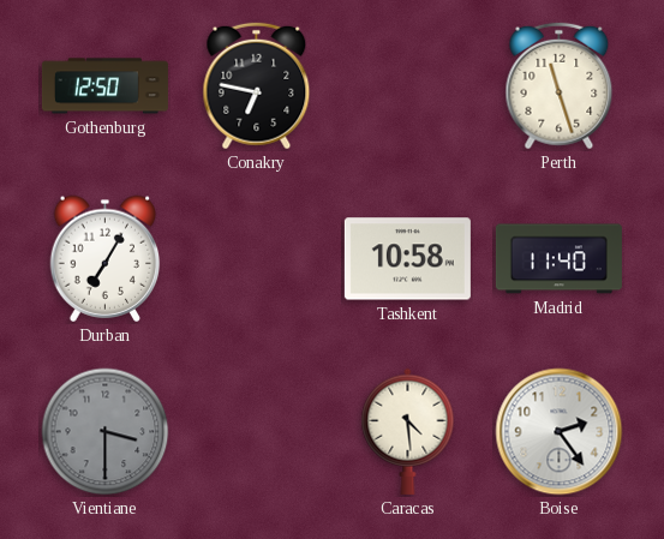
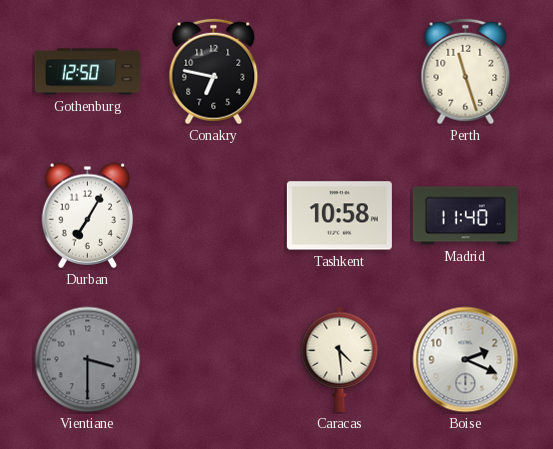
Boise: 2:24 -> 2:19
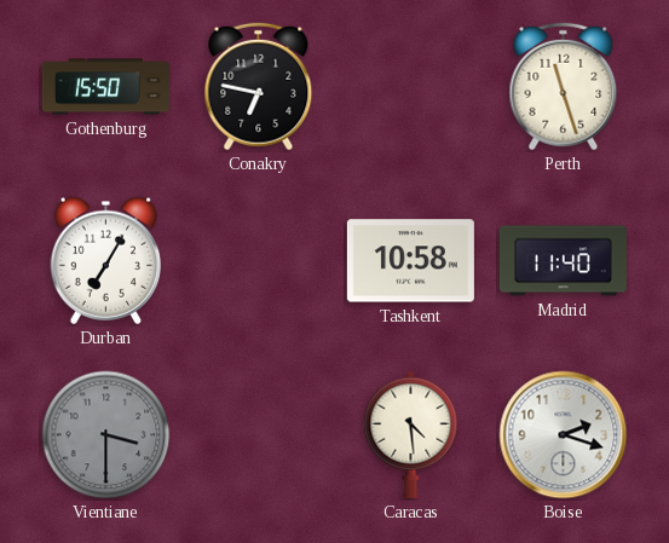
Gothenburg: 12:50 -> 15:50
Boise: 2:19 -> 2:18
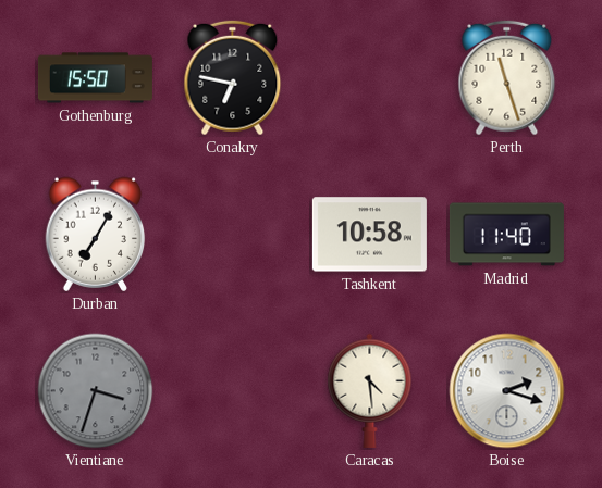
Vientiane: 3:30 -> 3:33
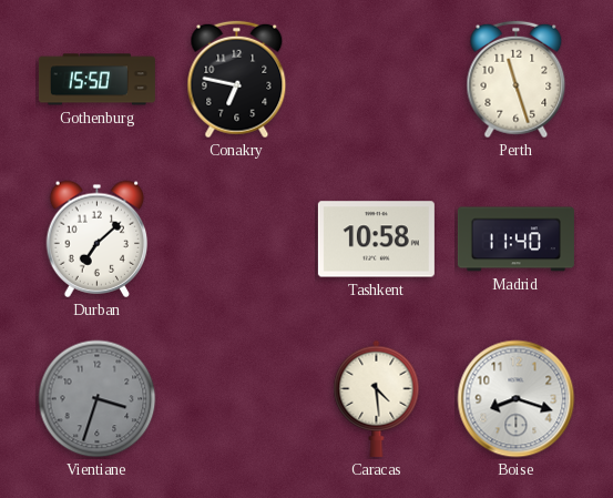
Durban: 7:05 -> 7:08
Boise: 2:18 -> 8:18
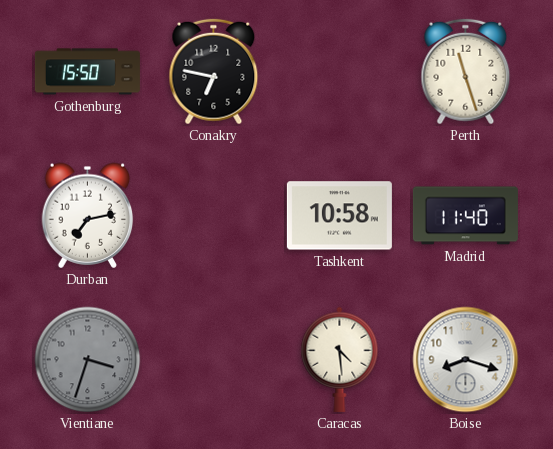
Durban: 7:08 -> 7:13
